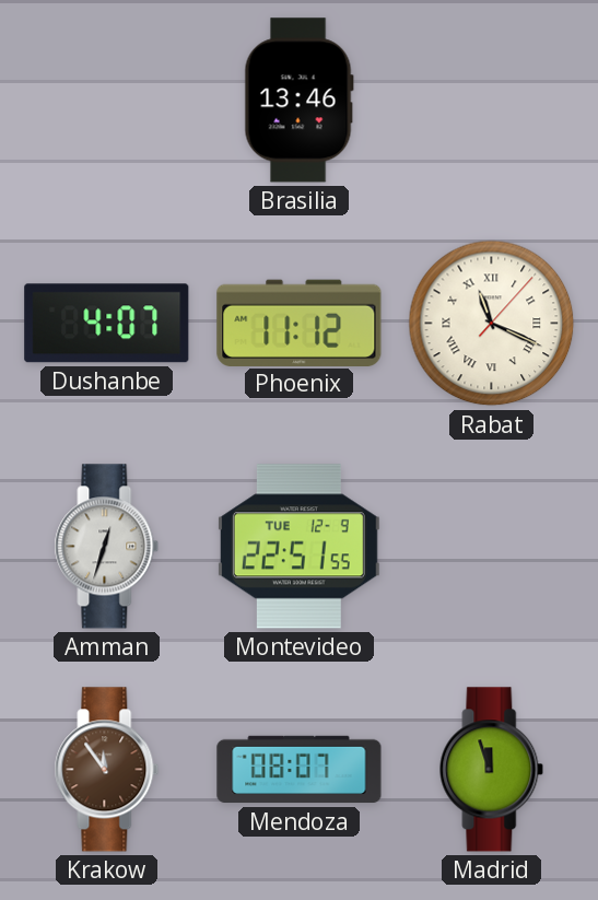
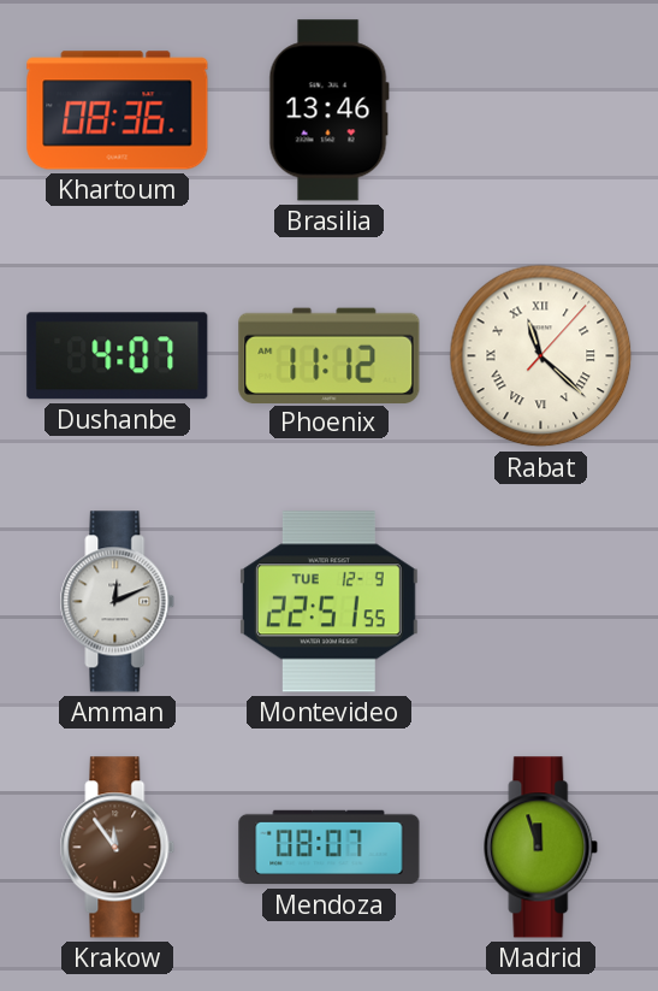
Khartoum: none -> 08:36
Rabat: 11:19 -> 11:22
Amman: 12:33 -> 12:11
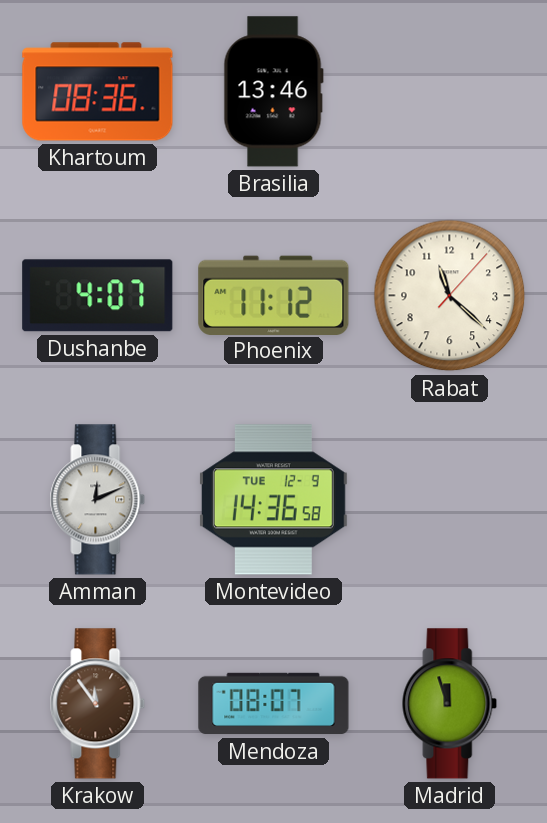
Rabat numerals: Roman -> Arabic
Montevideo: 22:51 -> 14:36
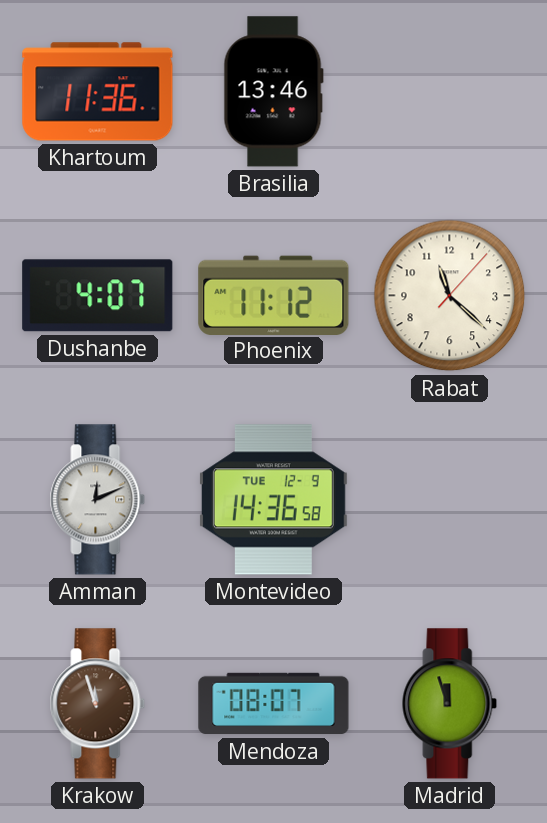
Khartoum: 08:36 -> 11:36
Krakow: 11:54 -> 11:57
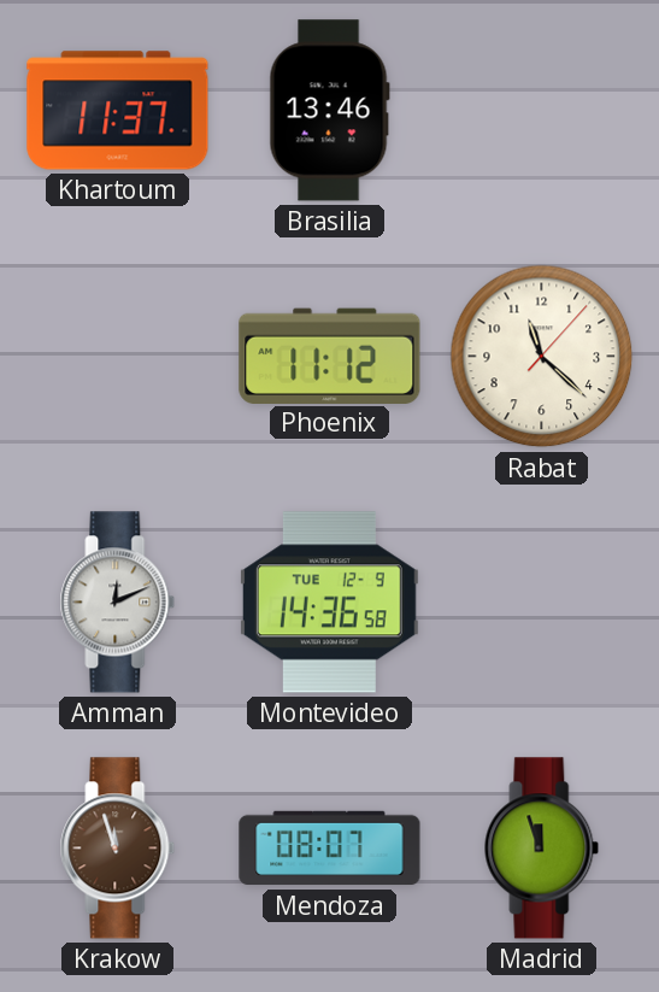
Khartoum: 11:36 -> 11:37
Dushanbe: 4:07 -> none
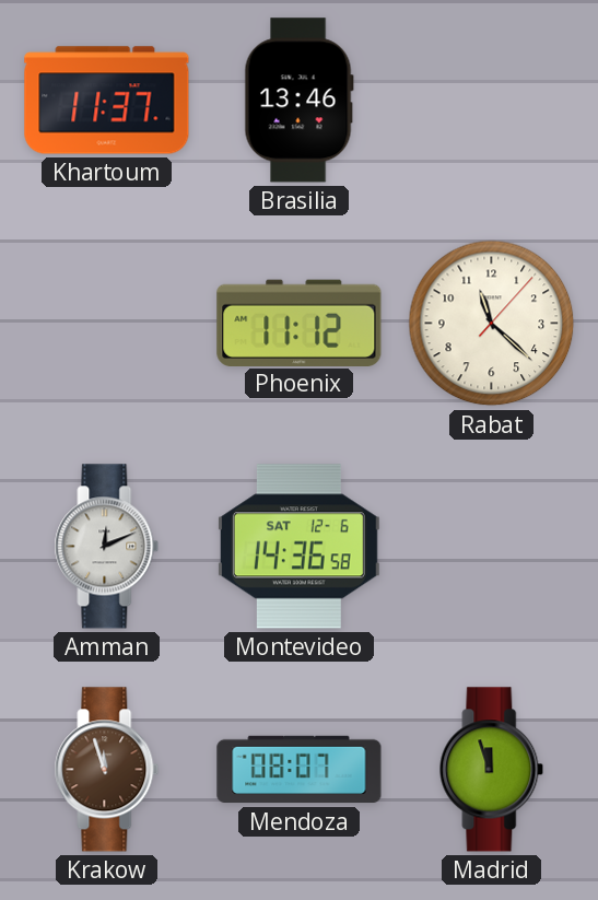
Montevideo date: TUE 12-9 -> SAT 12-6
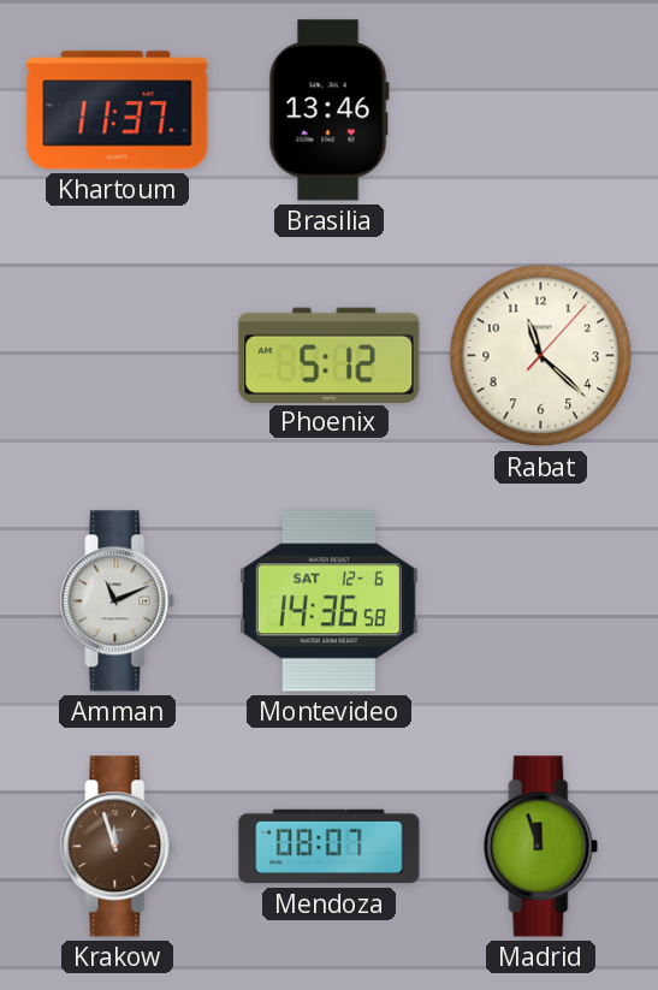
Phoenix: 11:12 -> 5:12
Amman: 12:11 -> 11:11
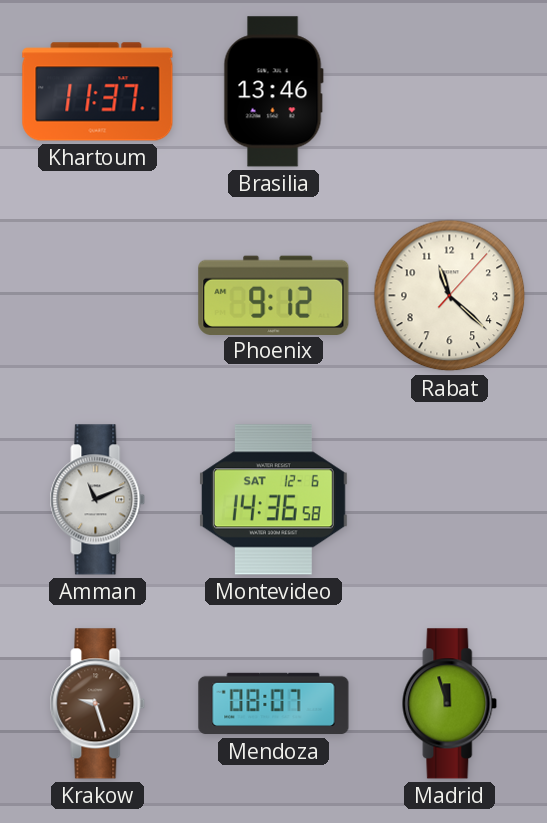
Phoenix: 5:12 -> 9:12
Krakow: 11:57 -> 9:27
